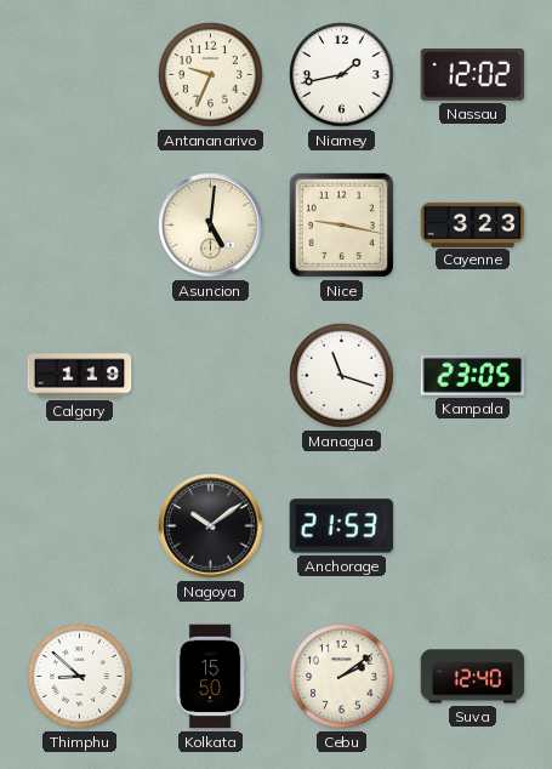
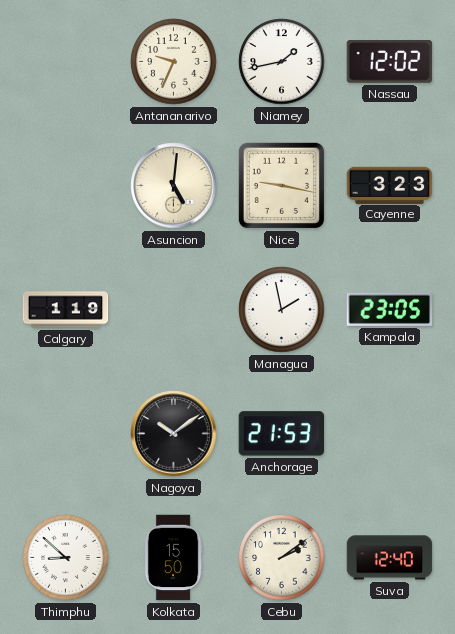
Managua: 11:18 -> 1:58
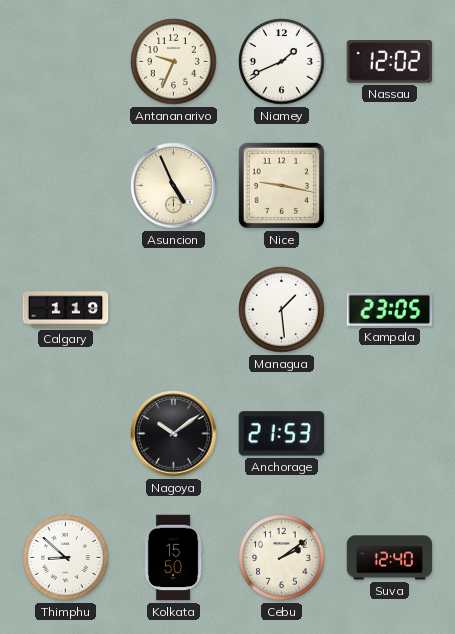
Niamey: 1:43 -> 1:41
Asuncion: 5:01 -> 4:56
Cayenne: 3:23 -> none
Managua: 1:58 -> 1:29
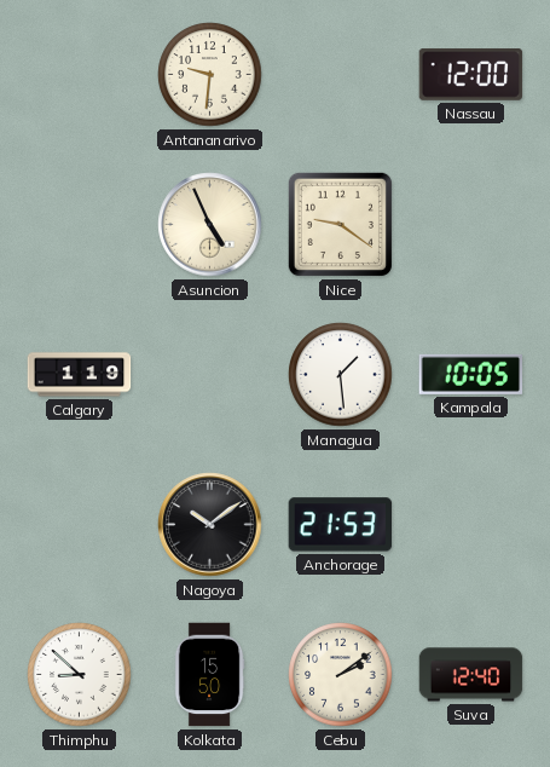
Antananarivo: 9:34 -> 9:31
Niamey: 1:41 -> none
Nassau: 12:02 -> 12:00
Nice: 9:17 -> 9:21
Kampala: 23:05 -> 10:05
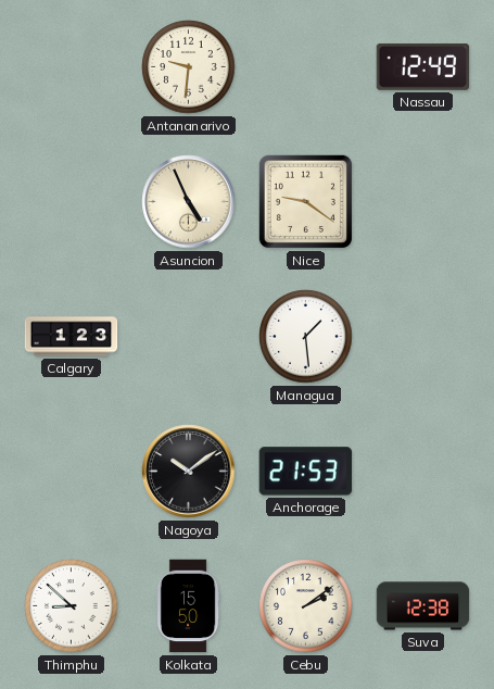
Nassau: 12:00 -> 12:49
Calgary: 1:19 -> 1:23
Kampala: 10:05 -> none
Suva: 12:40 -> 12:38
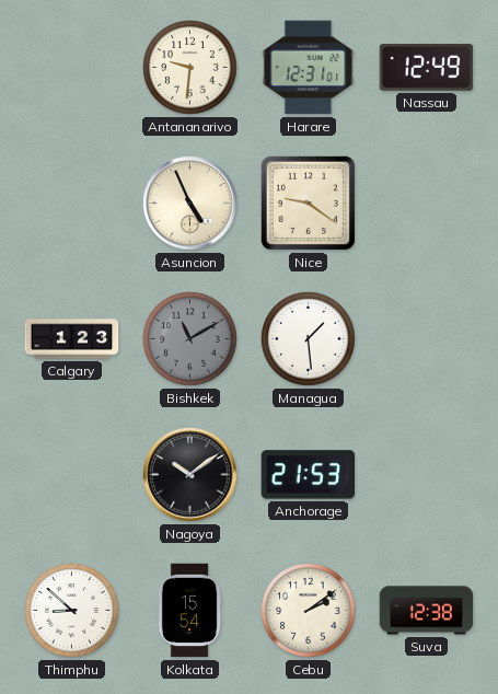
Harare: none -> 12:31
Bishkek: none -> 11:10
Kolkata: 15:50 -> 15:54
